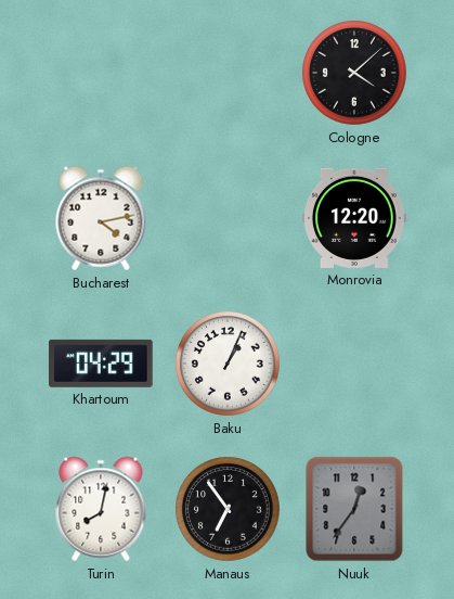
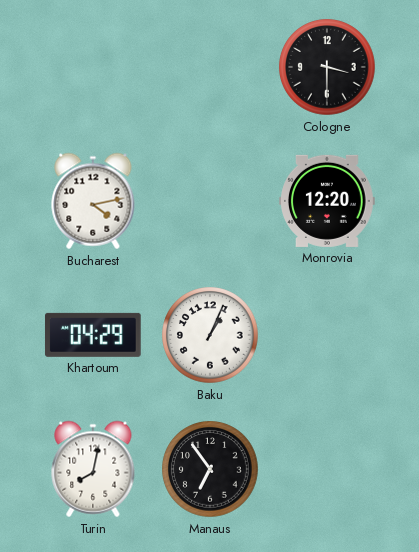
Cologne: 4:08 -> 3:30
Nuuk: 12:36 -> none
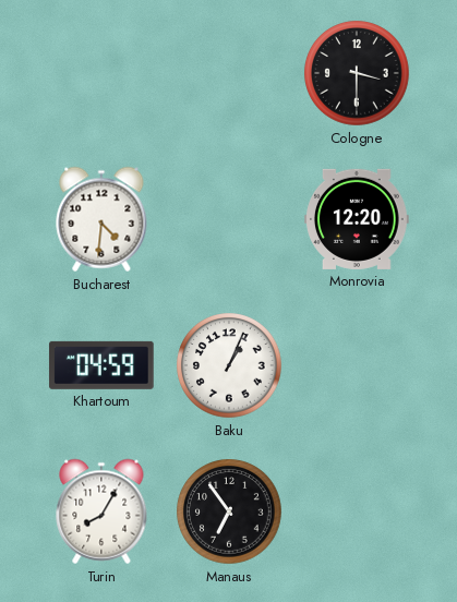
Bucharest: 4:13 -> 4:31
Khartoum: 04:29 -> 04:59
Turin: 8:02 -> 8:05
